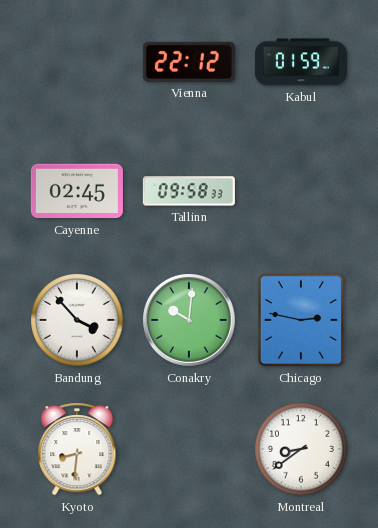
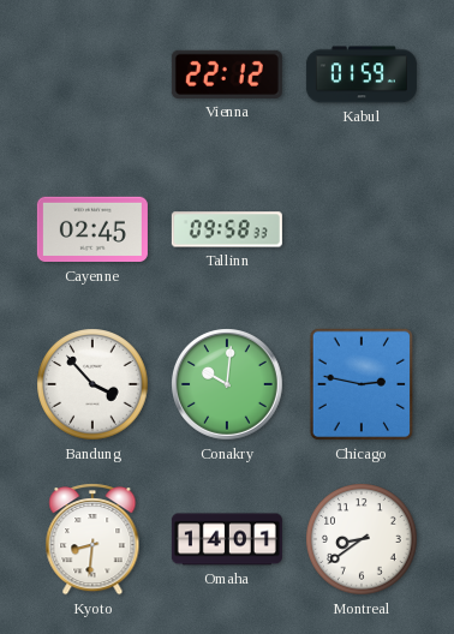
Omaha: none -> 14:01
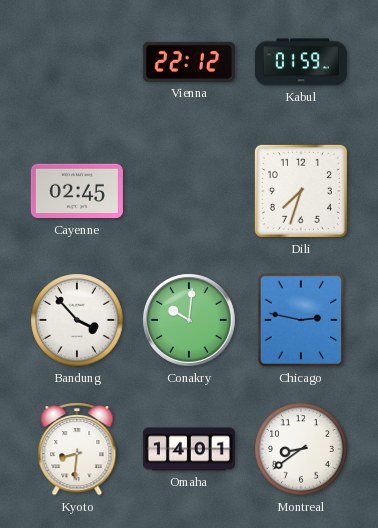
Tallinn: 09:58 -> none
Dili: none -> 7:33
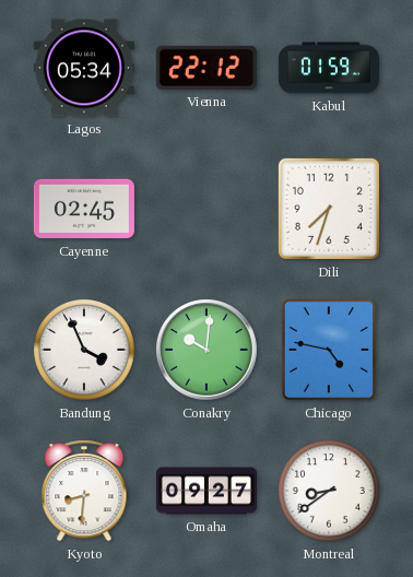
Lagos: none -> 05:34
Bandung: 3:53 -> 3:56
Chicago: 2:47 -> 4:47
Omaha: 14:01 -> 09:27
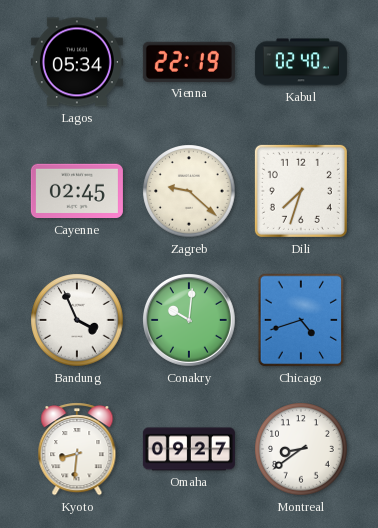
Vienna: 22:12 -> 22:19
Kabul: 01:59 -> 02:40
Zagreb: none -> 9:22
Chicago: 4:47 -> 4:42
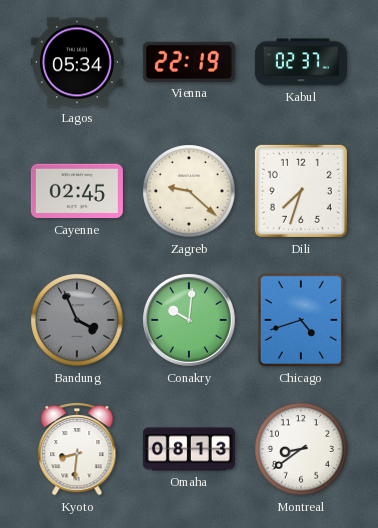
Kabul: 02:40 -> 02:37
Bandung dial: white -> grey
Omaha: 09:27 -> 08:13
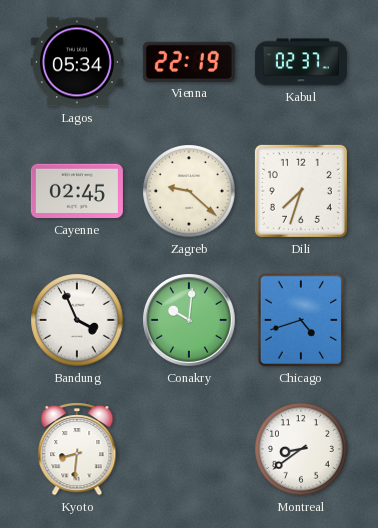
Bandung dial: grey -> white
Omaha: 08:13 -> none
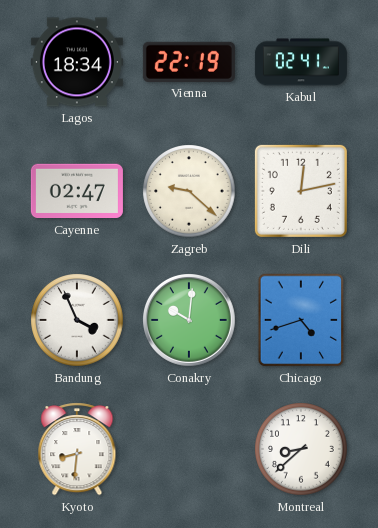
Lagos: 05:34 -> 18:34
Kabul: 02:37 -> 02:41
Cayenne: 02:45 -> 02:47
Dili: 7:33 -> 12:13
Montreal: 8:39 -> 8:38
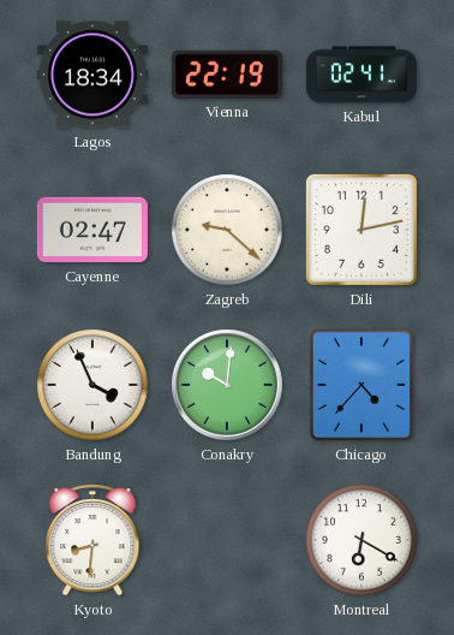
Chicago: 4:42 -> 4:37
Montreal: 8:38 -> 6:20
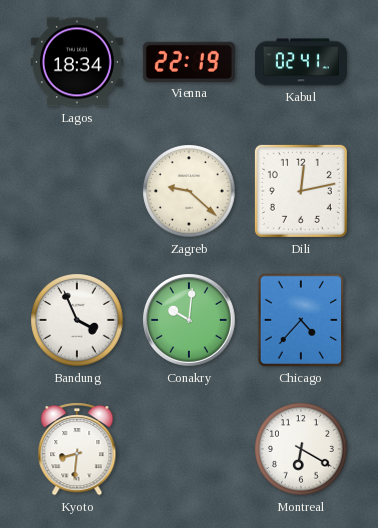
Cayenne: 02:47 -> none
